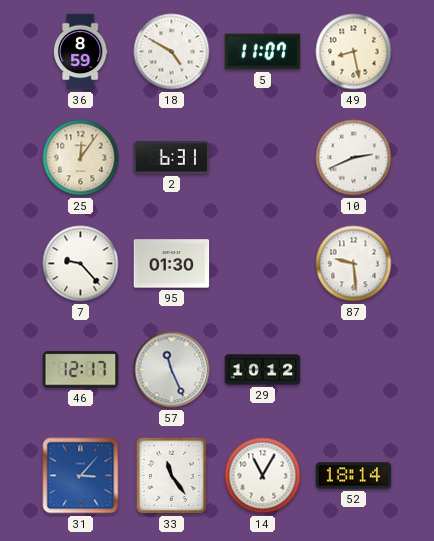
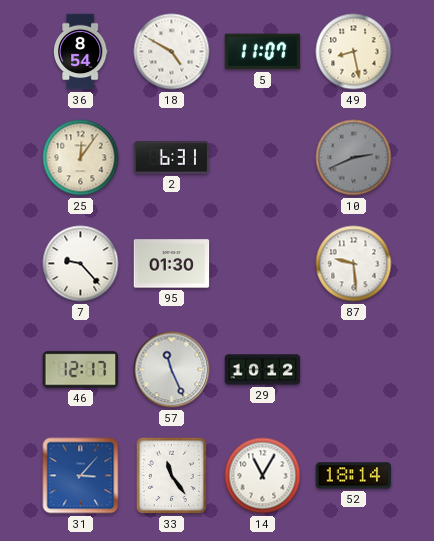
36: 8:59 -> 8:54
10 dial: white -> grey
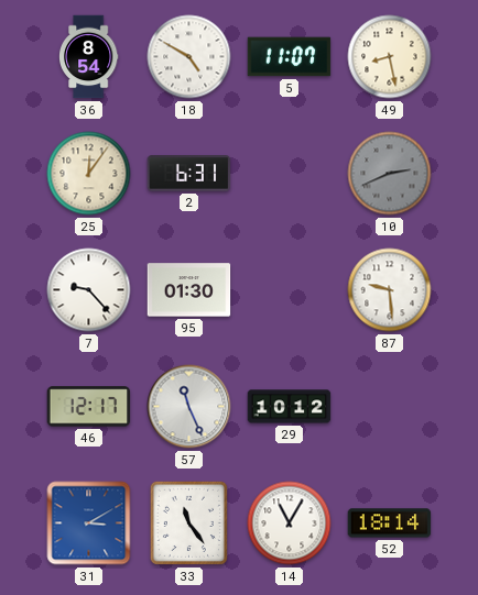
31: 3:07 -> 3:10
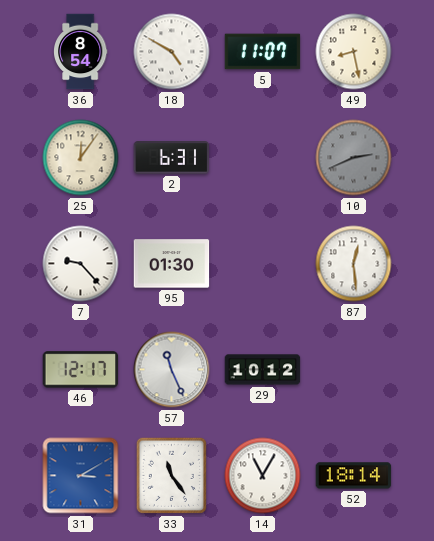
87: 9:29 -> 12:29
